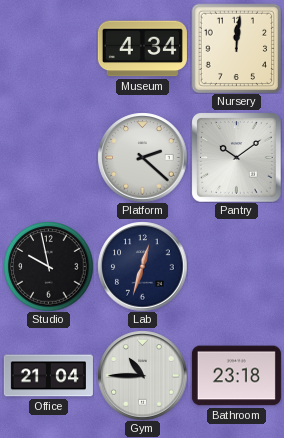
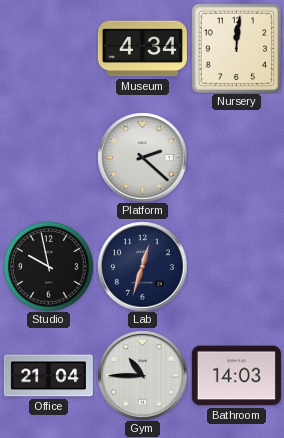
Pantry: 10:09 -> none
Bathroom: 23:18 -> 14:03
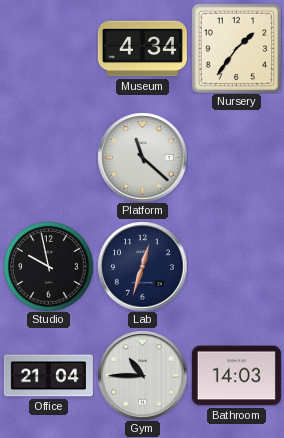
Nursery: 12:01 -> 1:36
Platform: 2:22 -> 11:22
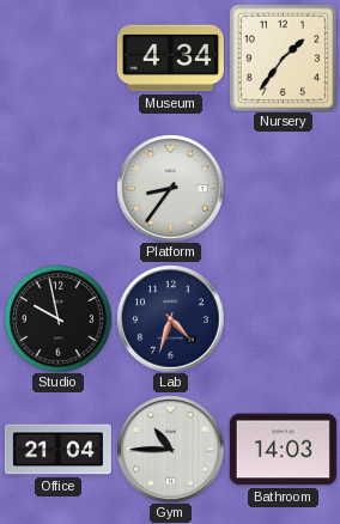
Platform: 11:22 -> 8:36
Lab: 12:33 -> 4:33
